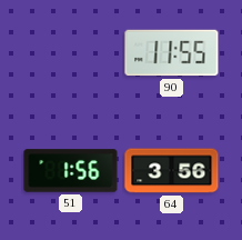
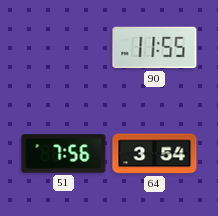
51: 1:56 -> 7:56
64: 3:56 -> 3:54
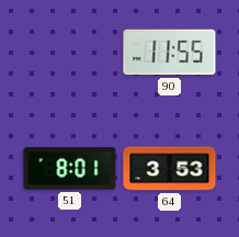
51: 7:56 -> 8:01
64: 3:54 -> 3:53
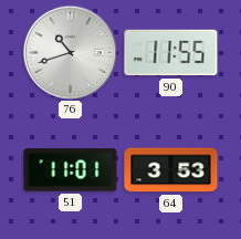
76: none -> 10:42
51: 8:01 -> 11:01
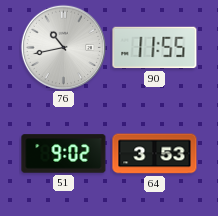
76: 10:42 -> 10:43
51: 11:01 -> 9:02
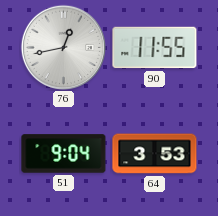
76: 10:43 -> 12:43
51: 9:02 -> 9:04
